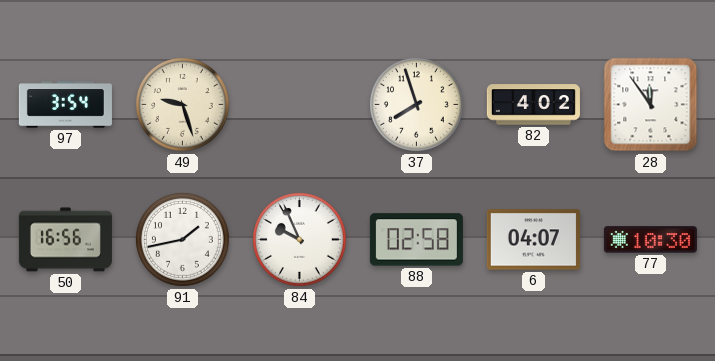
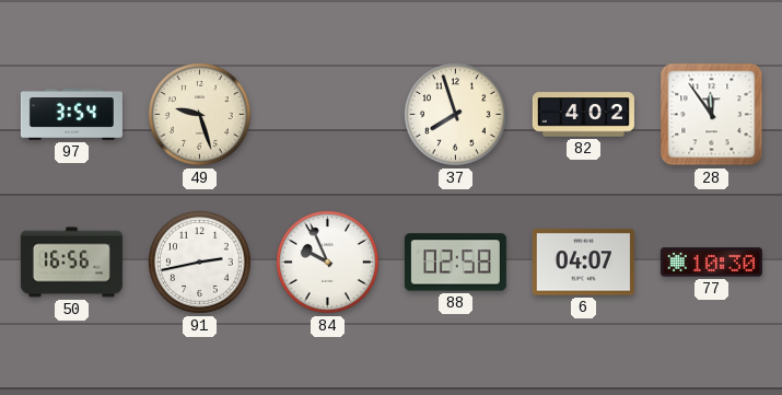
91: 1:43 -> 2:43
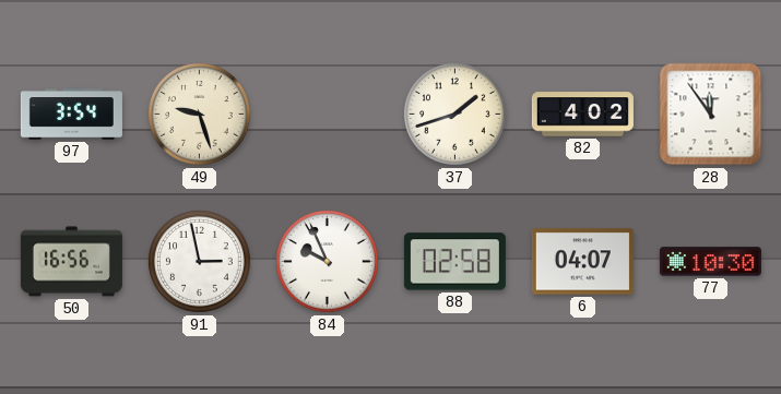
37: 7:57 -> 1:42
91: 2:43 -> 2:58
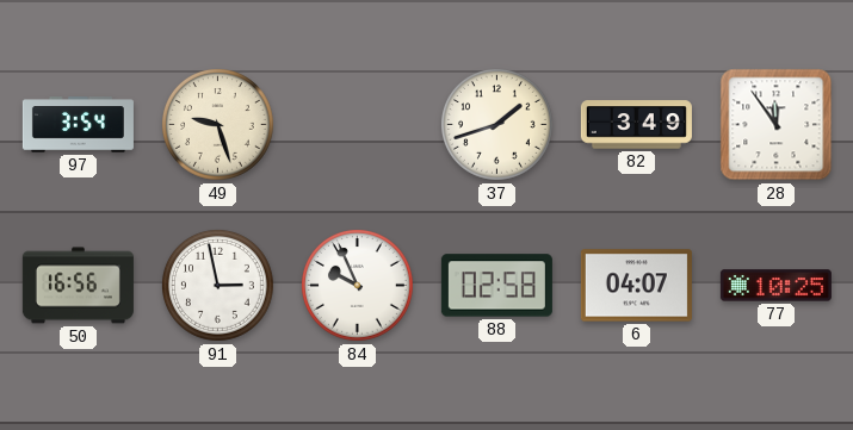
82: 4:02 -> 3:49
77: 10:30 -> 10:25
